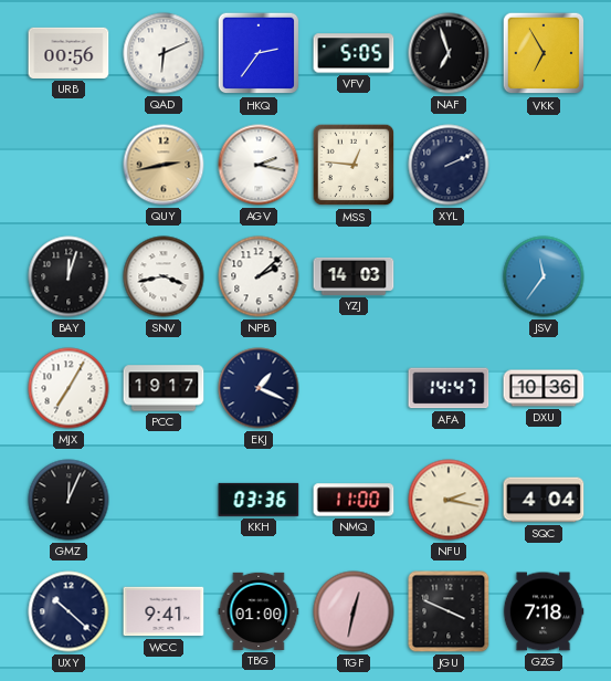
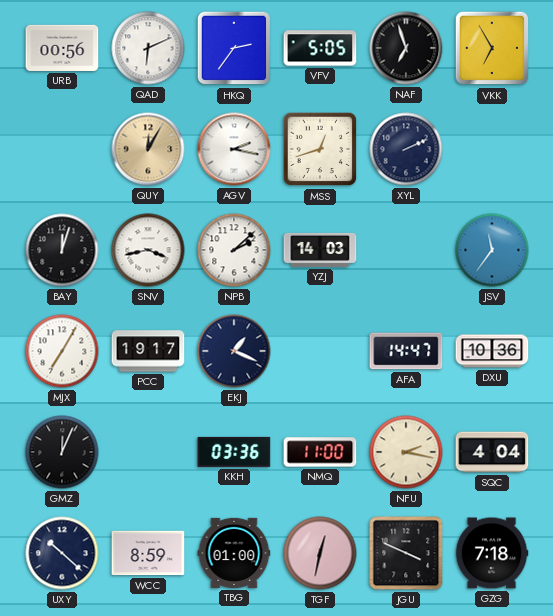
QUY: 2:43 -> 12:05
MSS: 12:46 -> 12:42
WCC: 9:41 -> 8:59
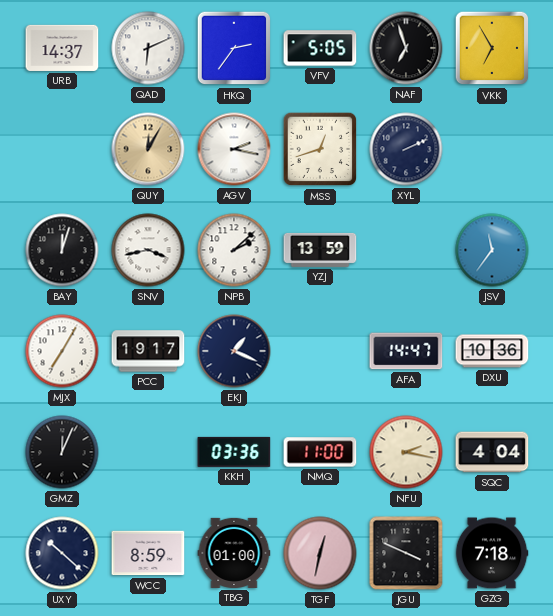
URB: 00:56 -> 14:37
YZJ: 14:03 -> 13:59
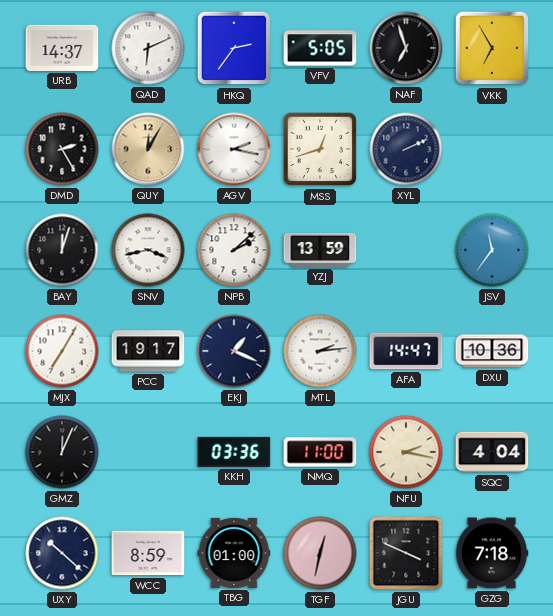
DMD: none -> 2:25
MTL: none -> 2:14
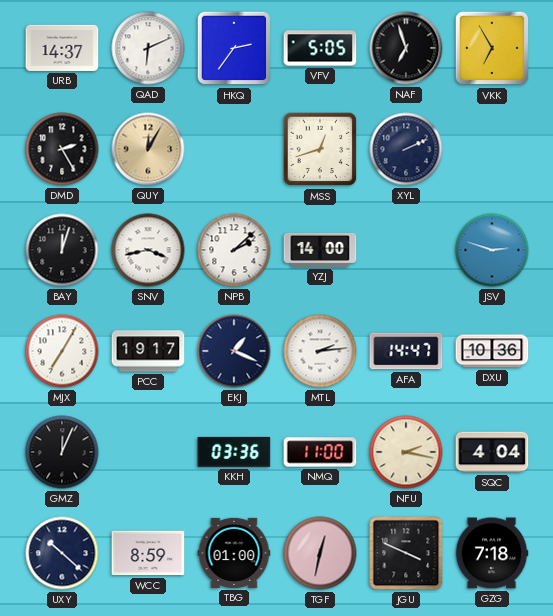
AGV: 2:17 -> none
YZJ: 13:59 -> 14:00
JSV: 11:36 -> 2:48
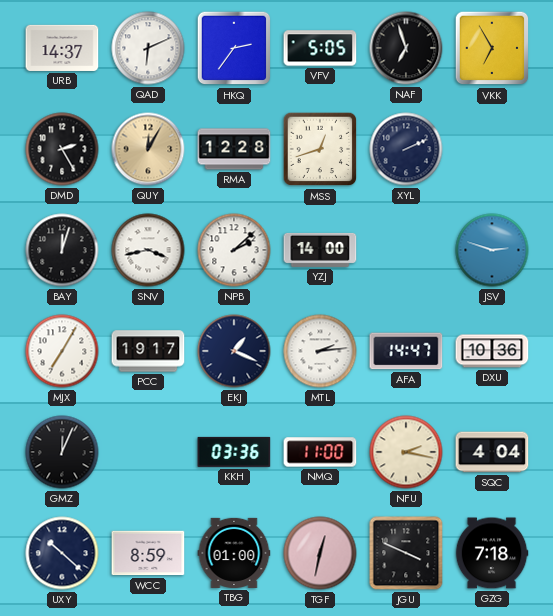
RMA: none -> 12:28
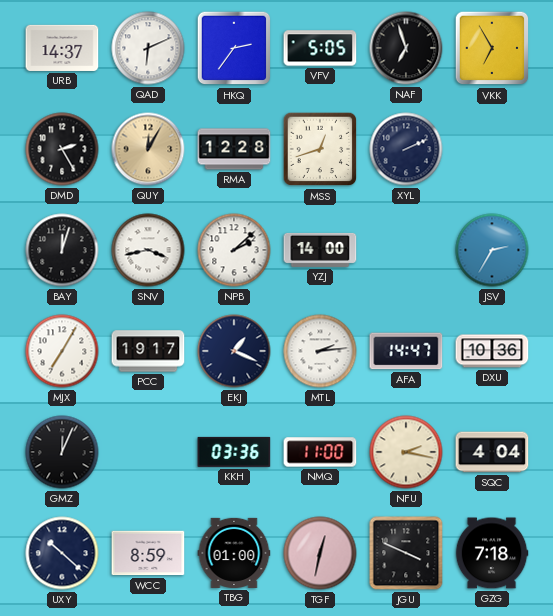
JSV: 2:48 -> 2:35
